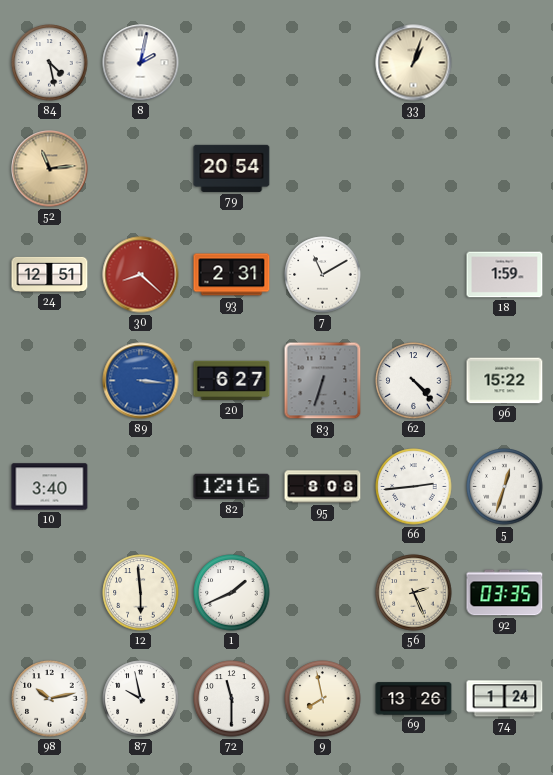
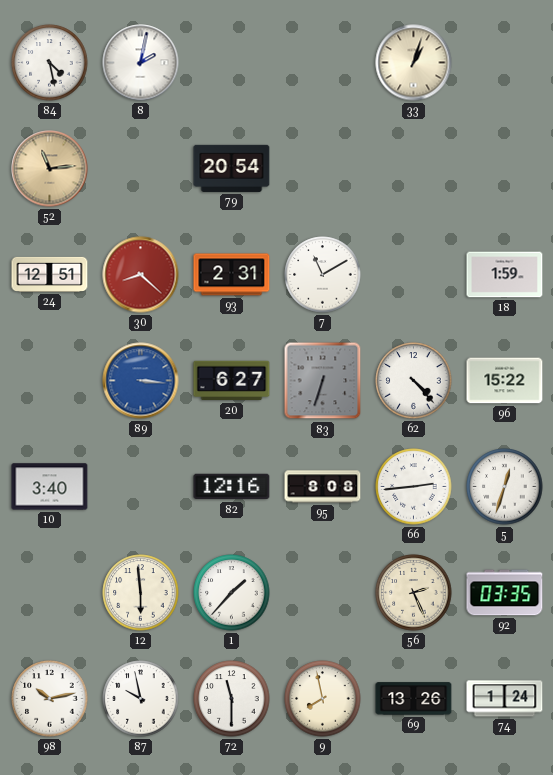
1: 1:41 -> 1:37
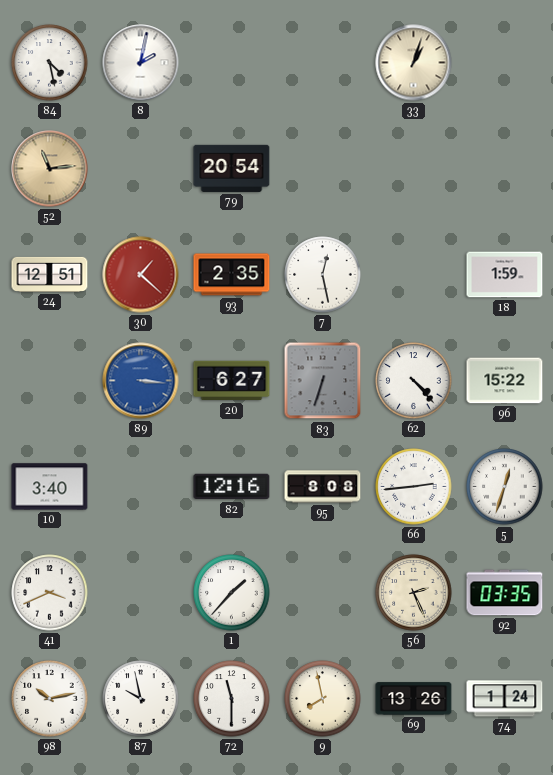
30: 8:22 -> 1:22
93: 2:31 -> 2:35
7: 11:10 -> 12:28
41: none -> 3:41
12: 5:59 -> none
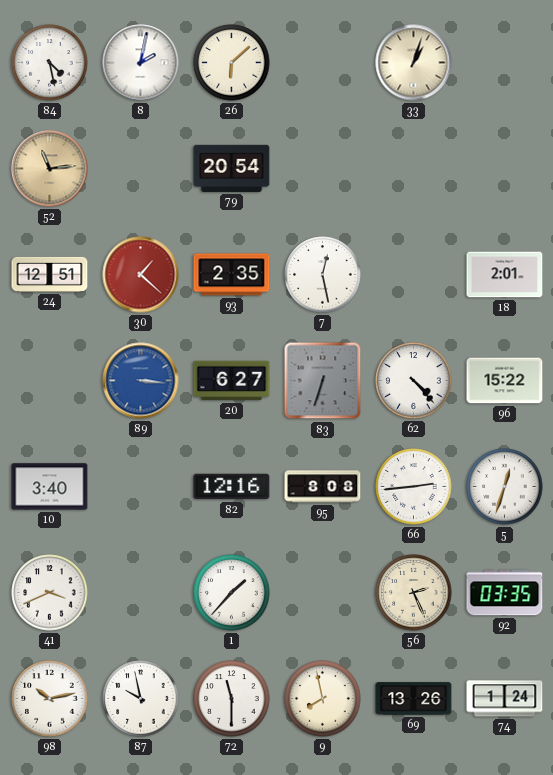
26: none -> 6:08
18: 1:59 -> 2:01
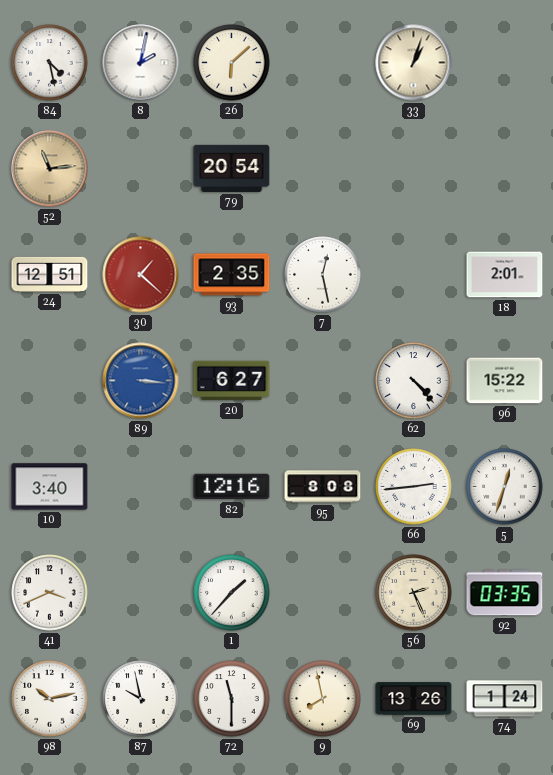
83: 6:33 -> none
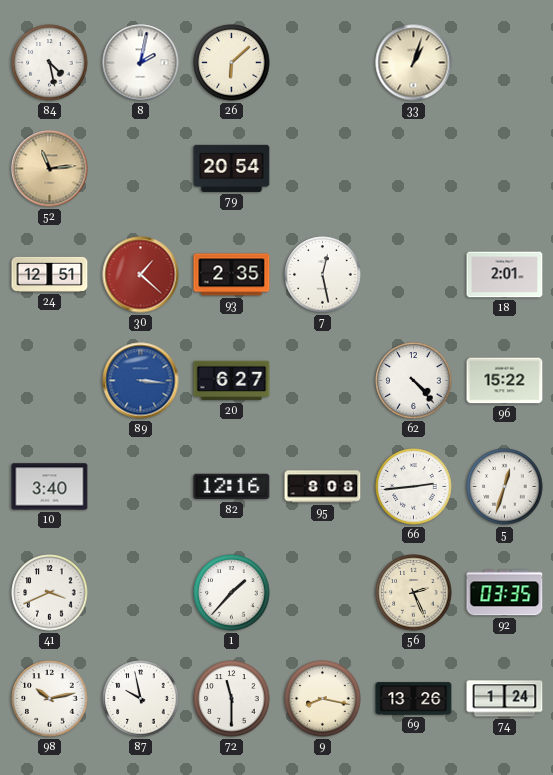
9: 7:58 -> 8:17
